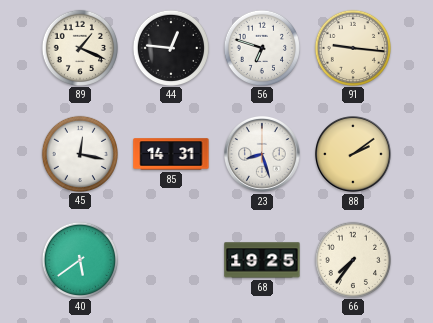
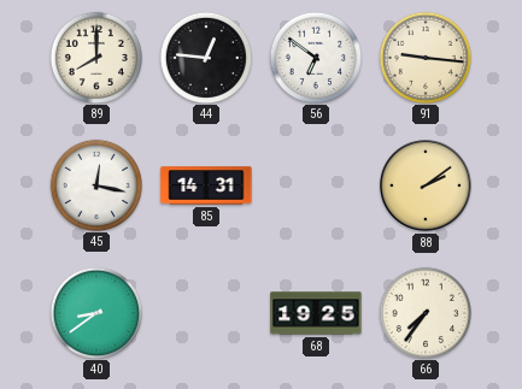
89: 1:19 -> 8:00
56: 6:48 -> 6:51
23: 8:27 -> none
40: 5:39 -> 8:39
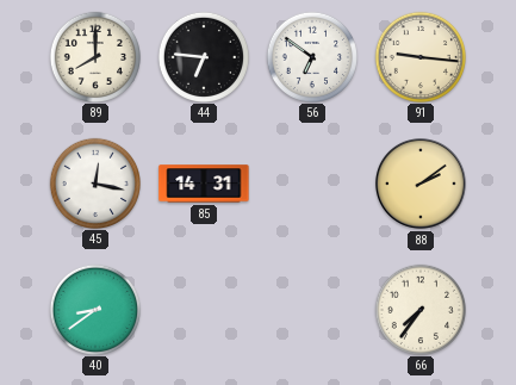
44: 12:46 -> 6:46
68: 19:25 -> none
